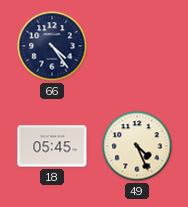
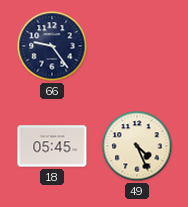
66: 4:24 -> 9:24
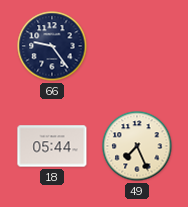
18: 05:45 -> 05:44
49: 4:26 -> 7:26
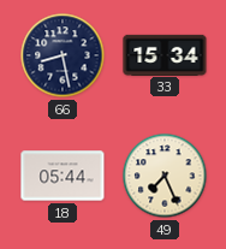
66: 9:24 -> 8:28
33: none -> 15:34
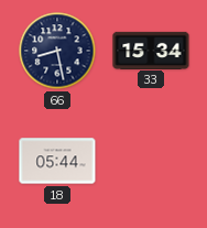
49: 7:26 -> none
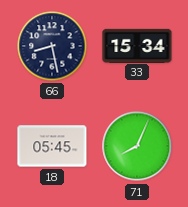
18: 05:44 -> 05:45
71: none -> 8:04
